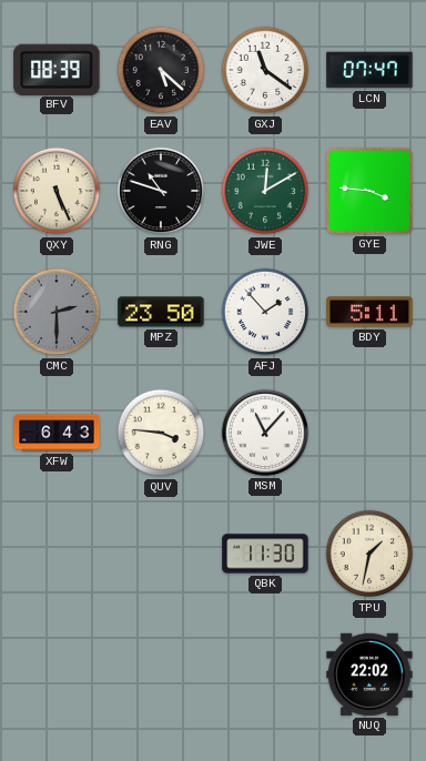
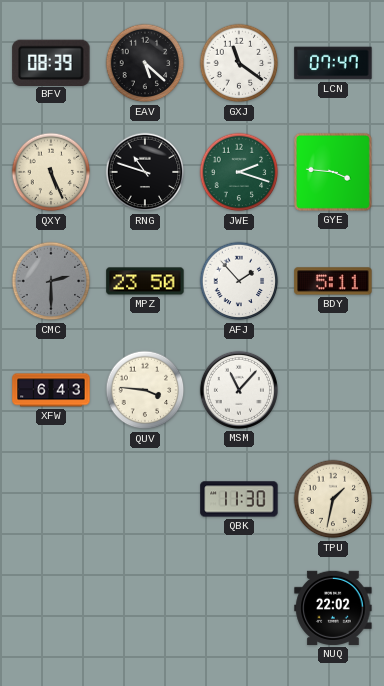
JWE: 12:10 -> 2:18
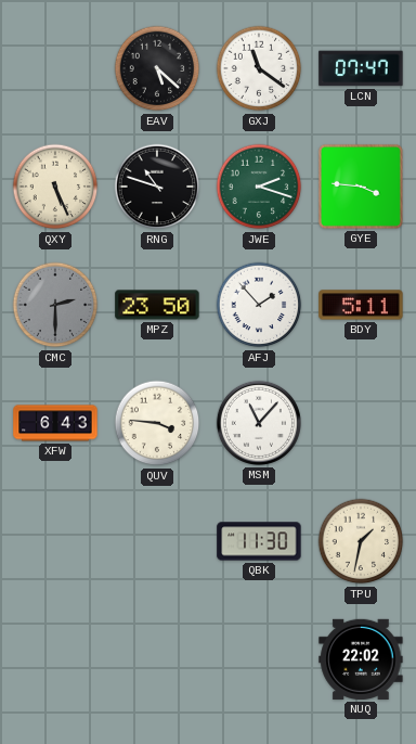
BFV: 08:39 -> none
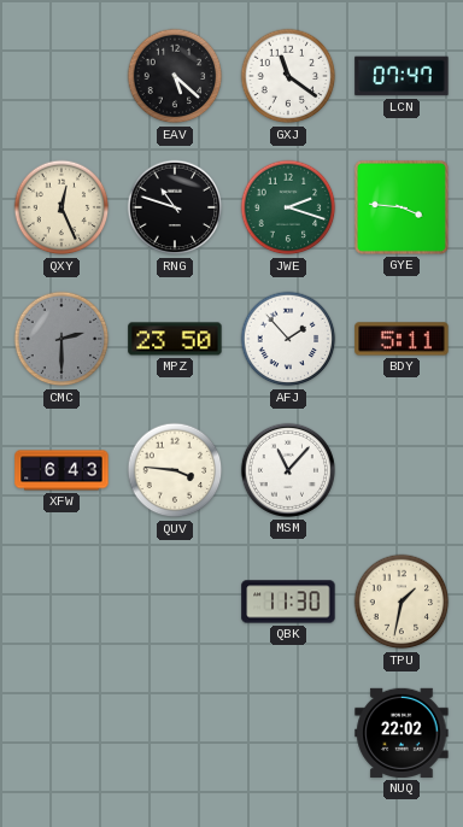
QXY: 5:26 -> 12:26
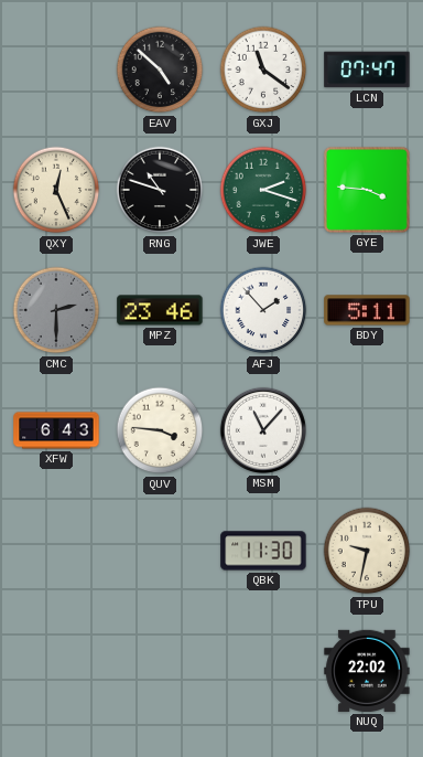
EAV: 5:22 -> 4:52
MPZ: 23:50 -> 23:46
TPU: 1:32 -> 9:32
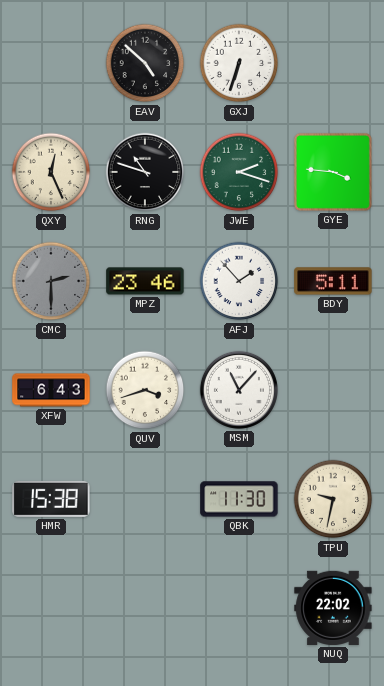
GXJ: 11:21 -> 6:33
LCN: 07:47 -> none
QUV: 3:46 -> 3:42
HMR: none -> 15:38
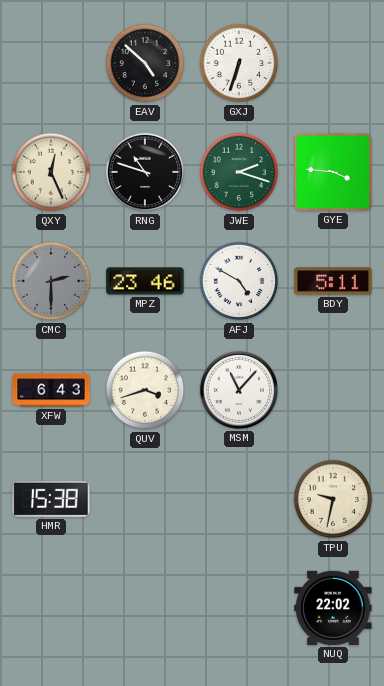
AFJ: 1:53 -> 4:50
QBK: 11:30 -> none
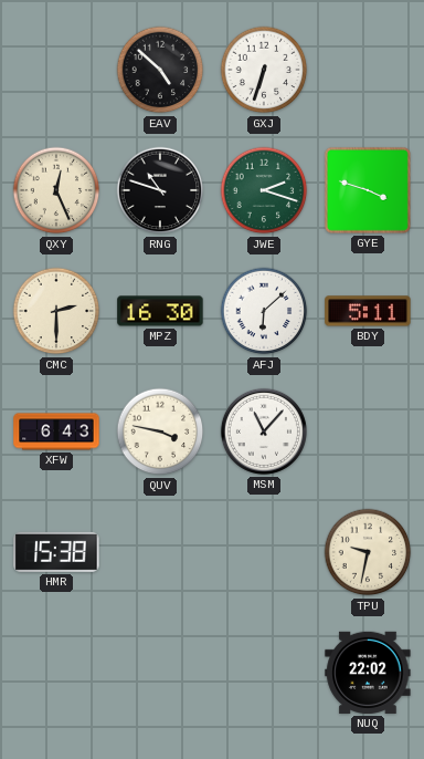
GYE: 3:46 -> 3:48
CMC dial: grey -> cream
MPZ: 23:46 -> 16:30
AFJ: 4:50 -> 6:08
QUV: 3:42 -> 3:47
